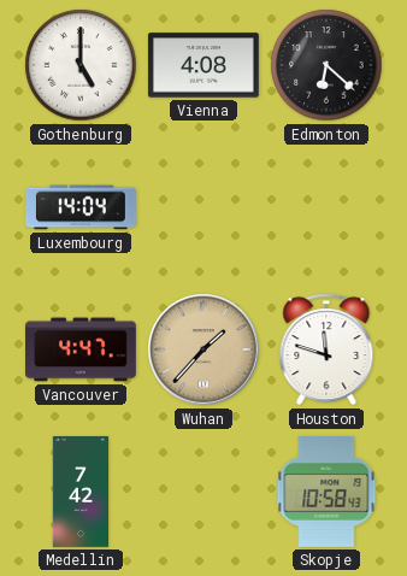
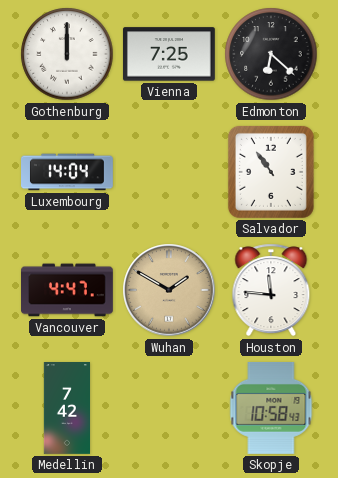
Gothenburg: 5:00 -> 12:00
Vienna: 4:08 -> 7:25
Salvador: none -> 10:54
Wuhan: 1:37 -> 1:50
Houston: 11:48 -> 11:46
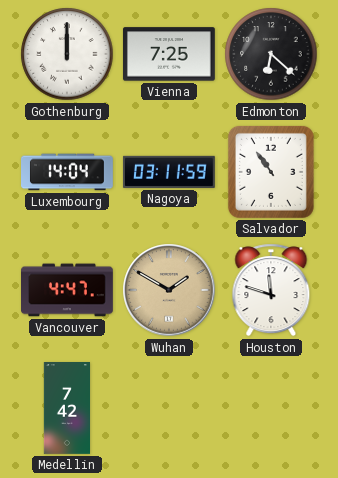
Nagoya: none -> 03:11
Houston: 11:46 -> 11:48
Skopje: 10:58 -> none
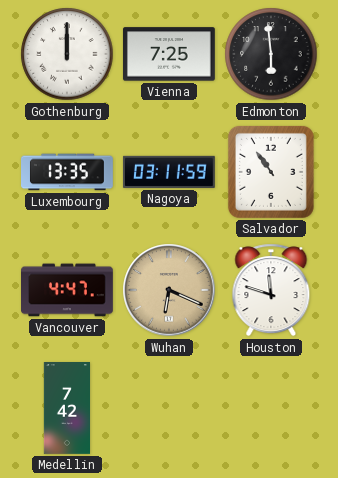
Edmonton: 6:22 -> 5:59
Luxembourg: 14:04 -> 13:35
Wuhan: 1:50 -> 6:19
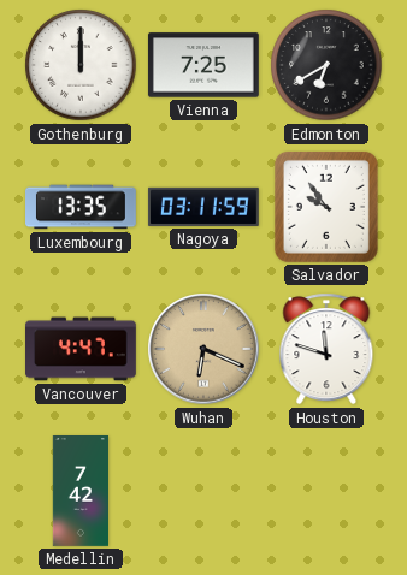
Edmonton: 5:59 -> 6:40
Salvador: 10:54 -> 9:54
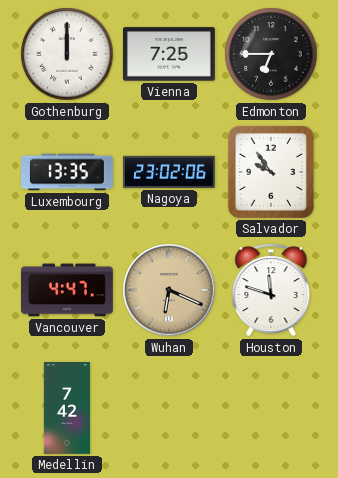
Edmonton: 6:40 -> 6:45
Nagoya: 03:11 -> 23:02
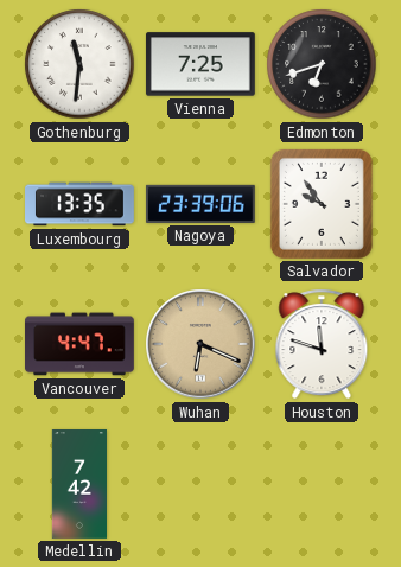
Gothenburg: 12:00 -> 11:31
Edmonton: 6:45 -> 6:42
Nagoya: 23:02 -> 23:39
